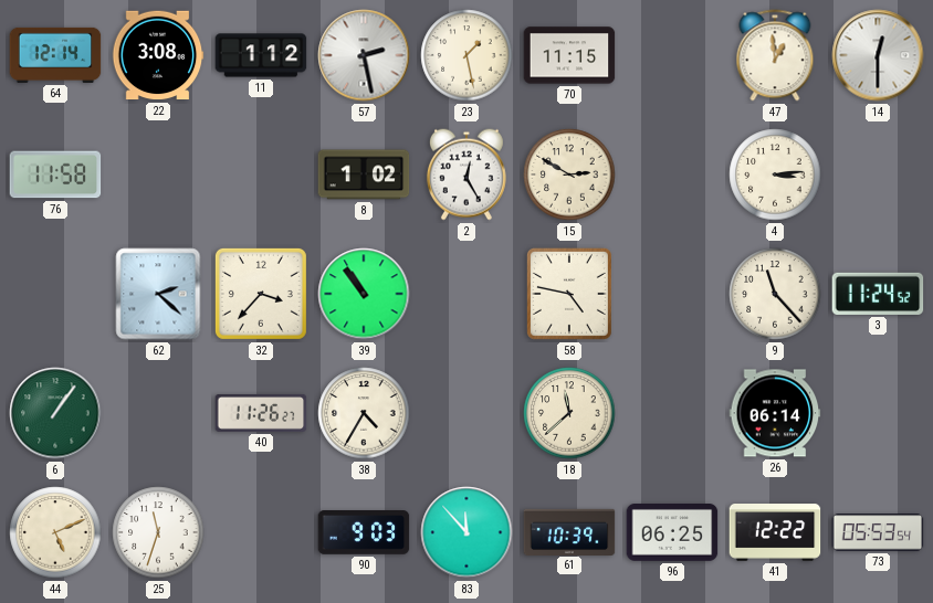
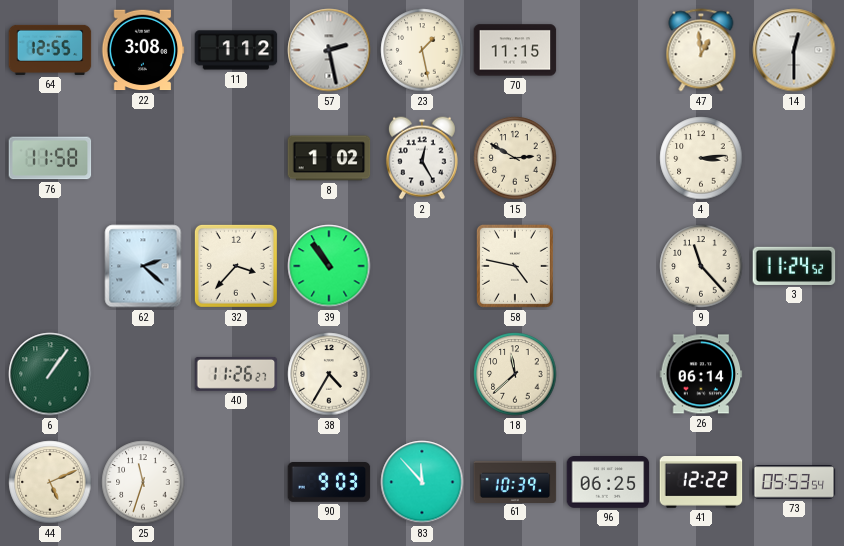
64: 12:14 -> 12:55
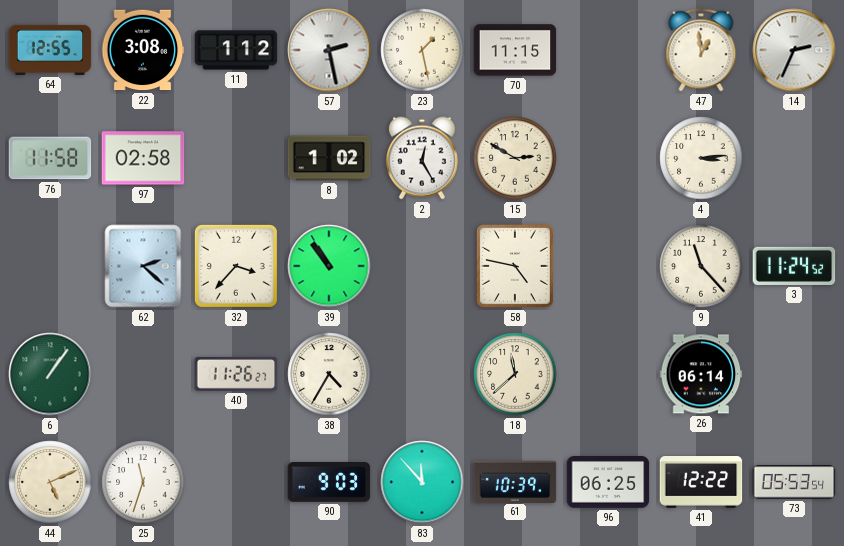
14: 12:30 -> 2:34
97: none -> 02:58
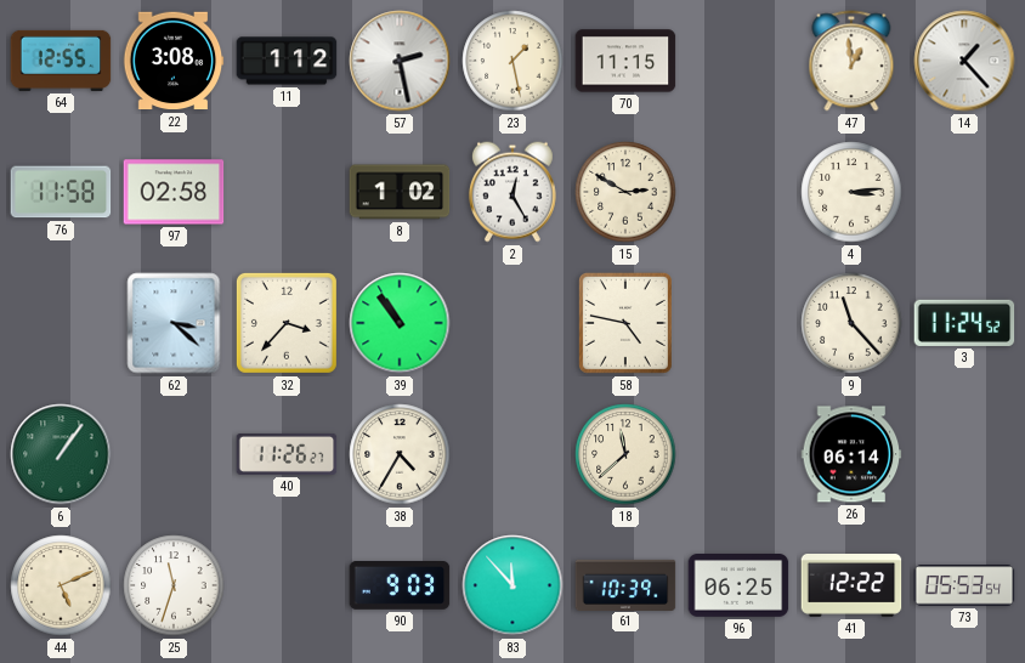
14: 2:34 -> 1:23
62: 2:22 -> 3:22
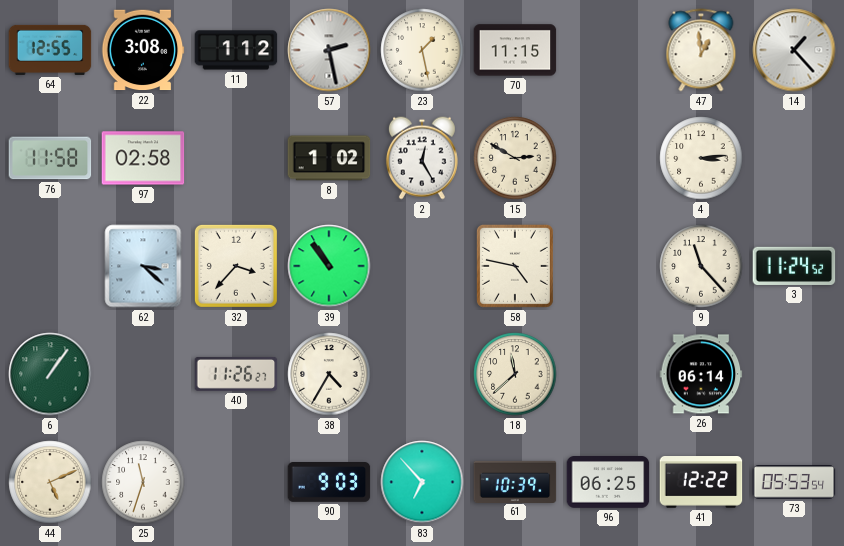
83: 11:53 -> 6:53
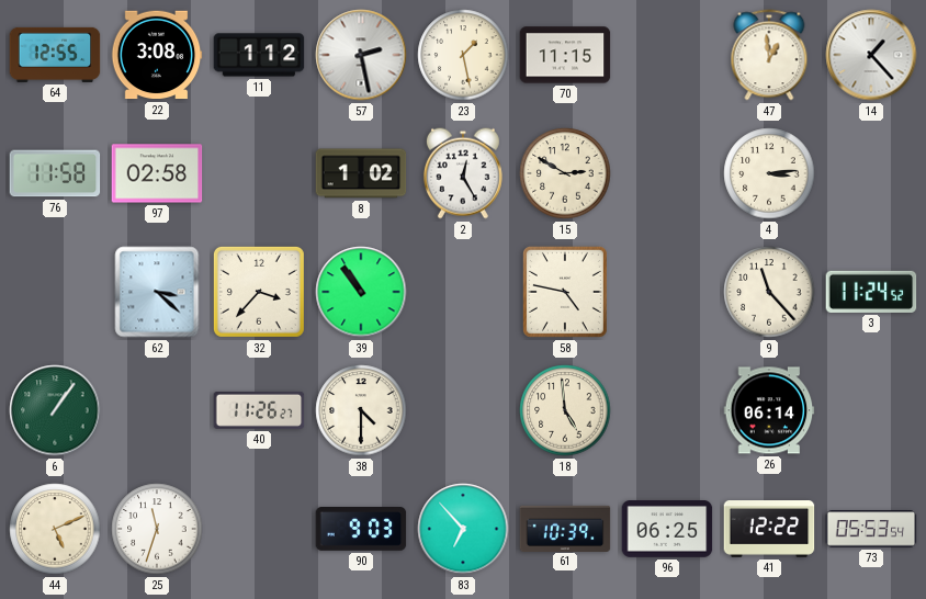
38: 4:35 -> 4:30
18: 11:38 -> 4:59
